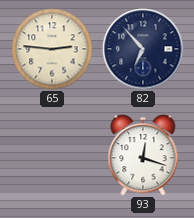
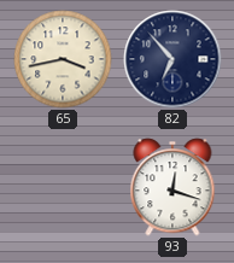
65: 2:46 -> 3:43
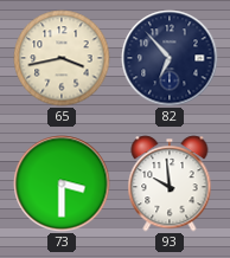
73: none -> 3:30
93: 12:18 -> 9:59
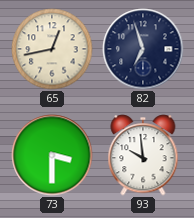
65: 3:43 -> 12:43
82: 6:53 -> 6:57
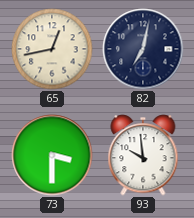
82: 6:57 -> 7:02
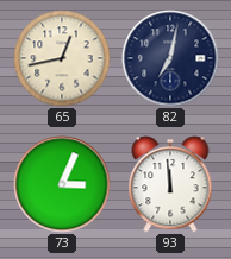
73: 3:30 -> 3:04
93: 9:59 -> 11:59
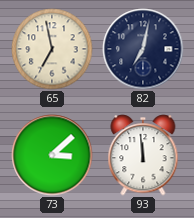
65: 12:43 -> 6:58
73: 3:04 -> 3:08
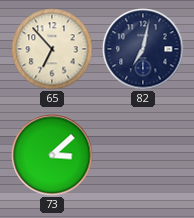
65: 6:58 -> 6:53
93: 11:59 -> none
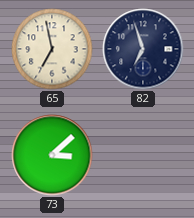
65: 6:53 -> 6:58
82: 7:02 -> 6:57
